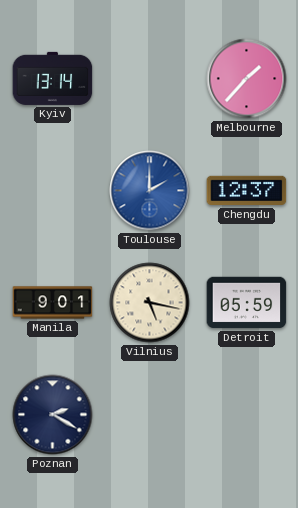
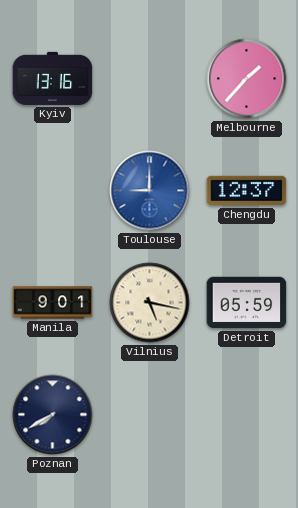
Kyiv: 13:14 -> 13:16
Toulouse: 2:00 -> 9:00
Poznan: 2:20 -> 7:40
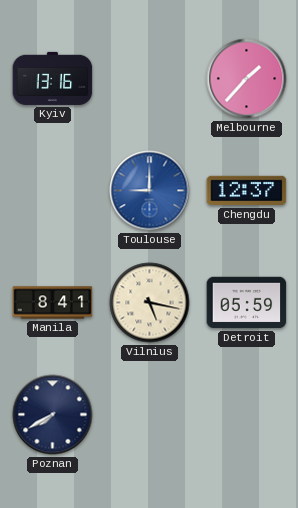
Manila: 9:01 -> 8:41
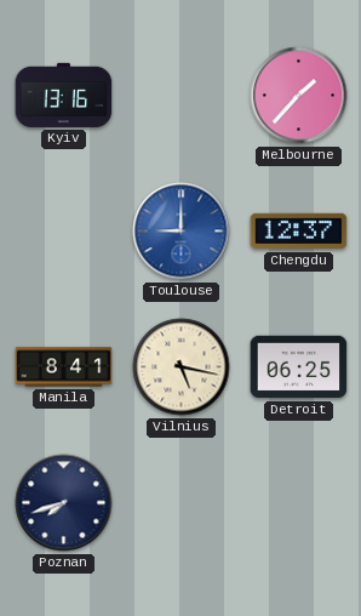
Detroit: 05:59 -> 06:25
Poznan: 7:40 -> 7:42
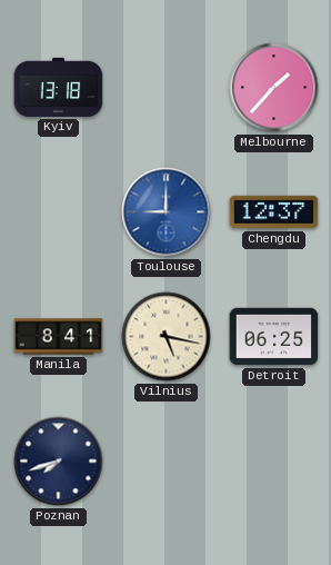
Kyiv: 13:16 -> 13:18
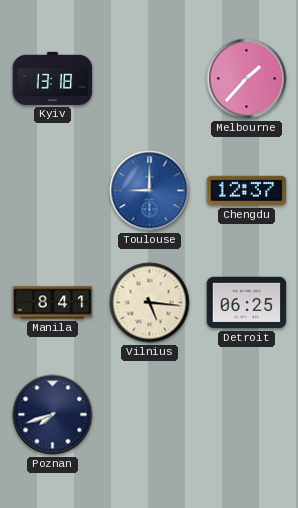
Vilnius: 5:17 -> 5:16
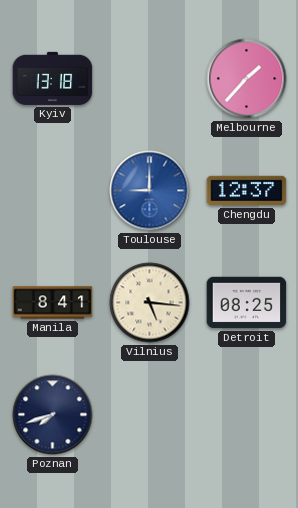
Detroit: 06:25 -> 08:25
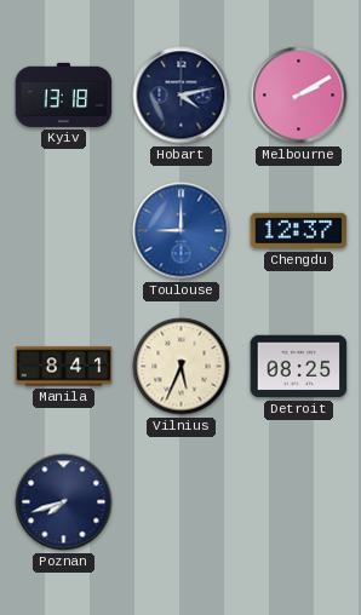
Hobart: none -> 4:13
Melbourne: 1:37 -> 2:10
Vilnius: 5:16 -> 5:34
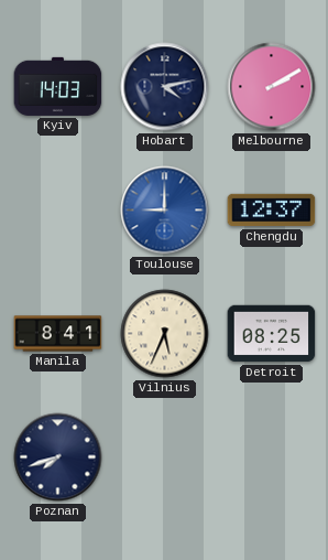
Kyiv: 13:18 -> 14:03
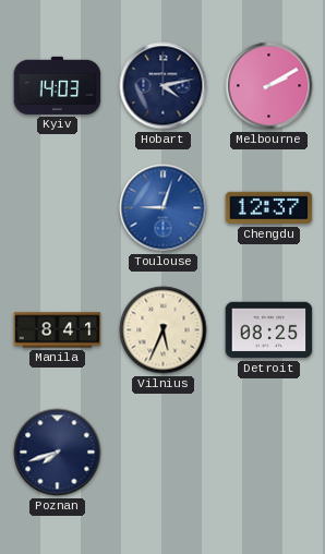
Toulouse: 9:00 -> 9:03
